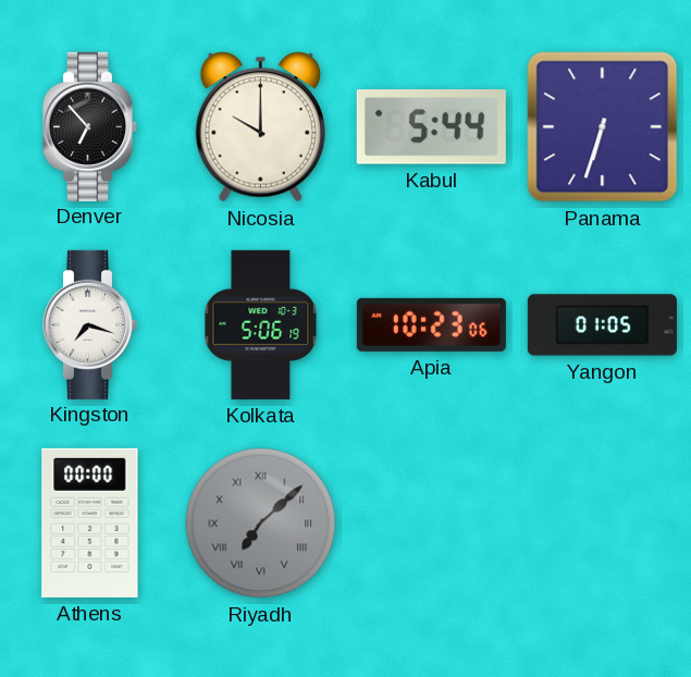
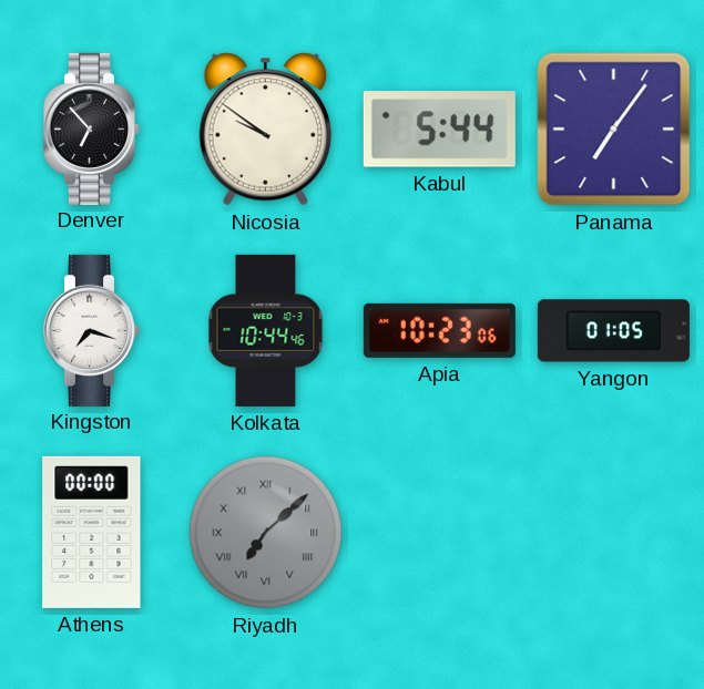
Nicosia: 10:00 -> 9:51
Panama: 6:33 -> 7:06
Kolkata: 5:06 -> 10:44
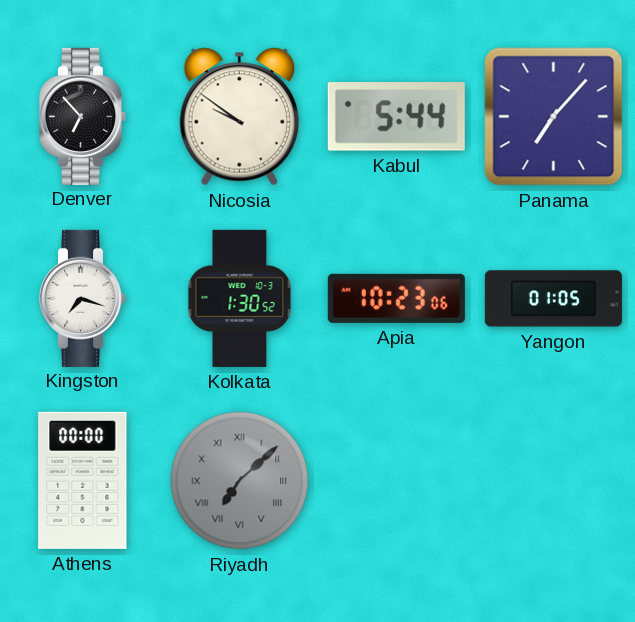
Panama: 7:06 -> 7:07
Kolkata: 10:44 -> 1:30
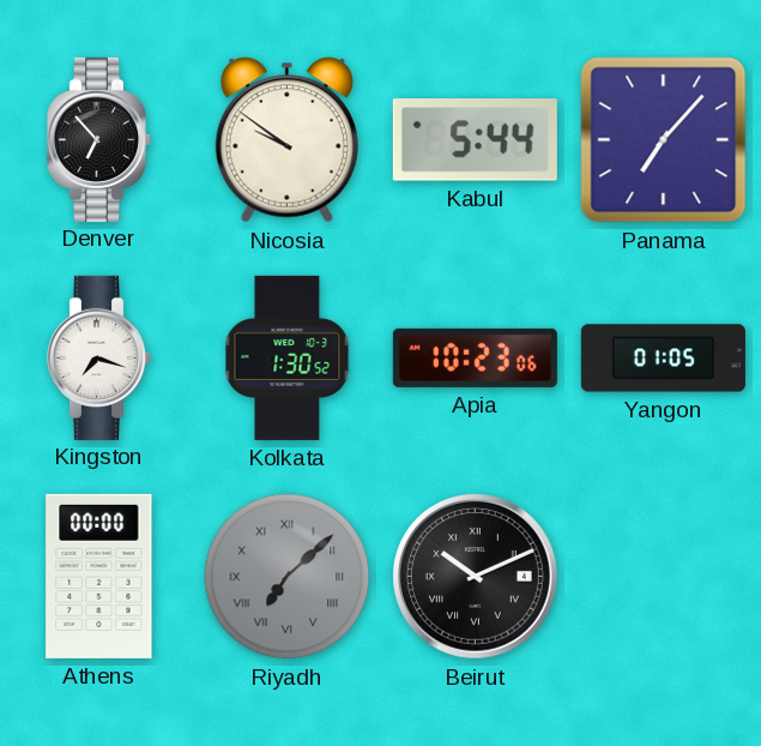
Beirut: none -> 10:11
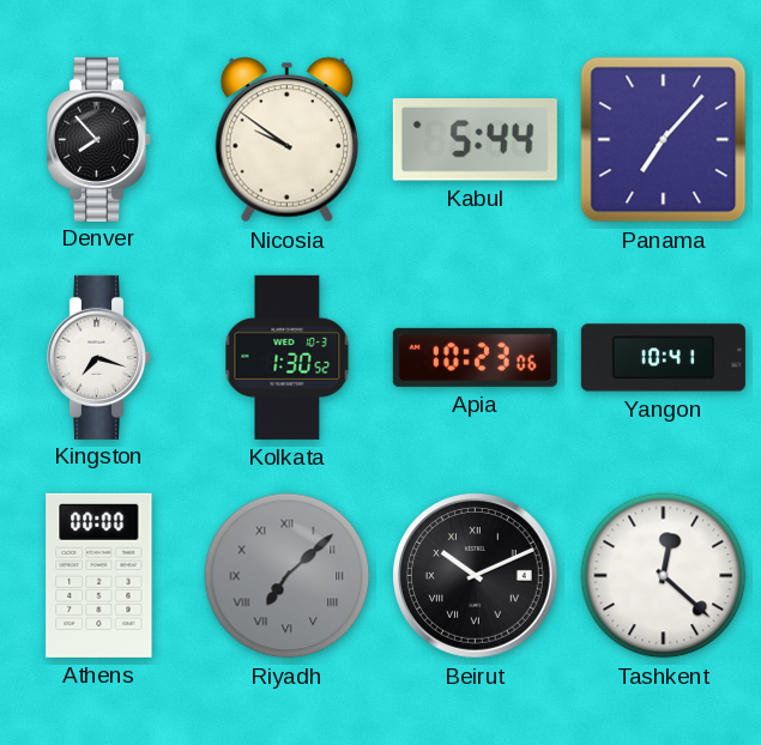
Denver: 6:53 -> 7:53
Yangon: 01:05 -> 10:41
Tashkent: none -> 12:22
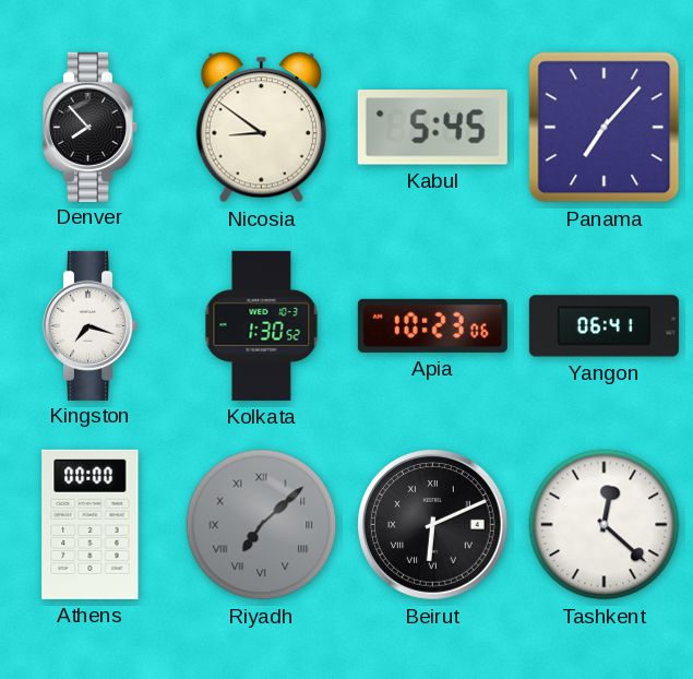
Nicosia: 9:51 -> 8:51
Kabul: 5:44 -> 5:45
Yangon: 10:41 -> 06:41
Beirut: 10:11 -> 6:11
